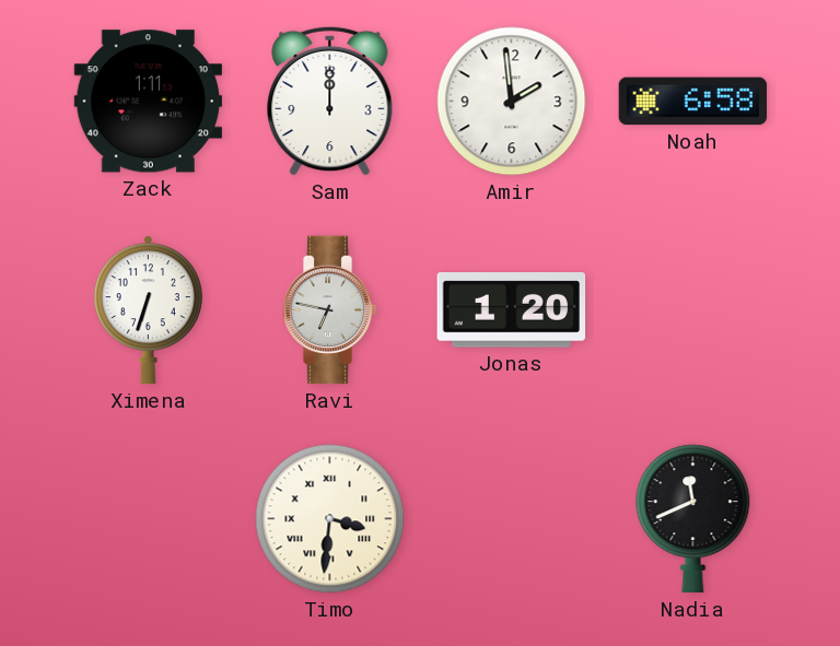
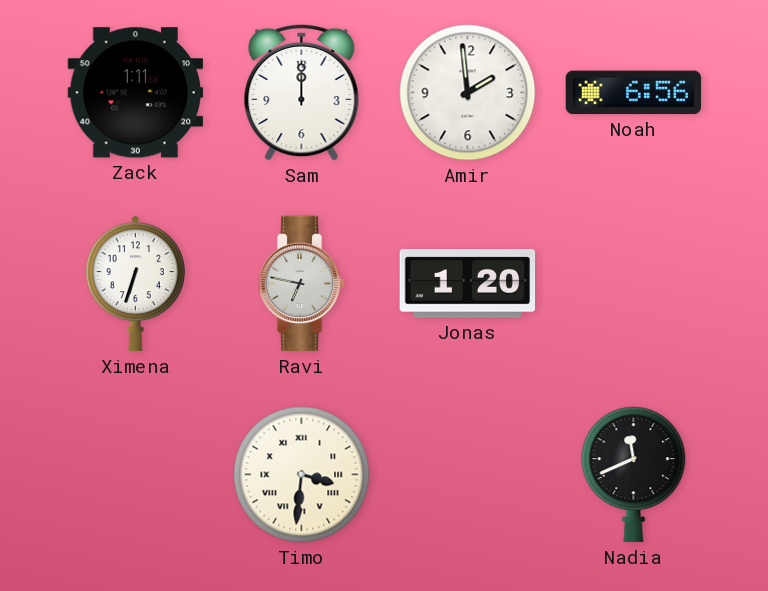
Noah: 6:58 -> 6:56
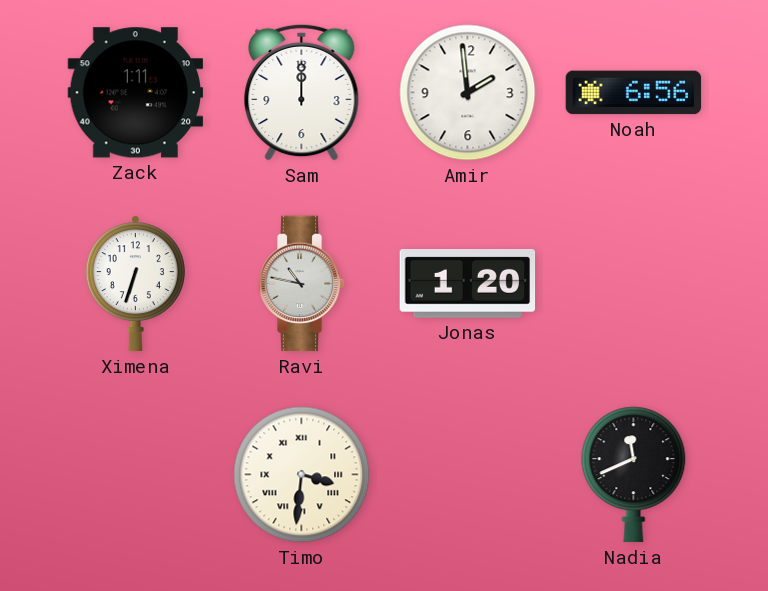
Ravi: 6:47 -> 10:47
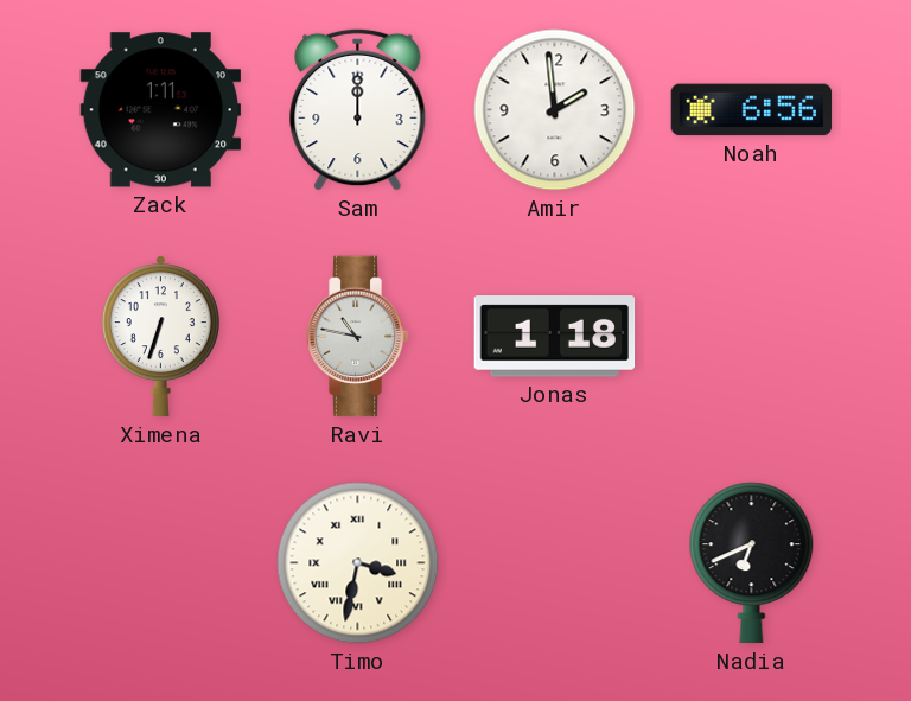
Jonas: 1:20 -> 1:18
Timo: 3:31 -> 3:32
Nadia: 11:41 -> 6:41
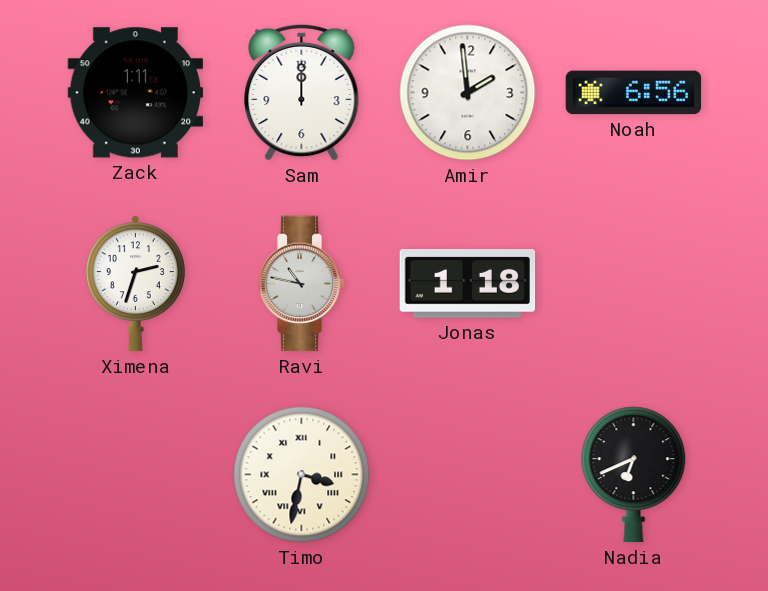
Ximena: 6:33 -> 2:33
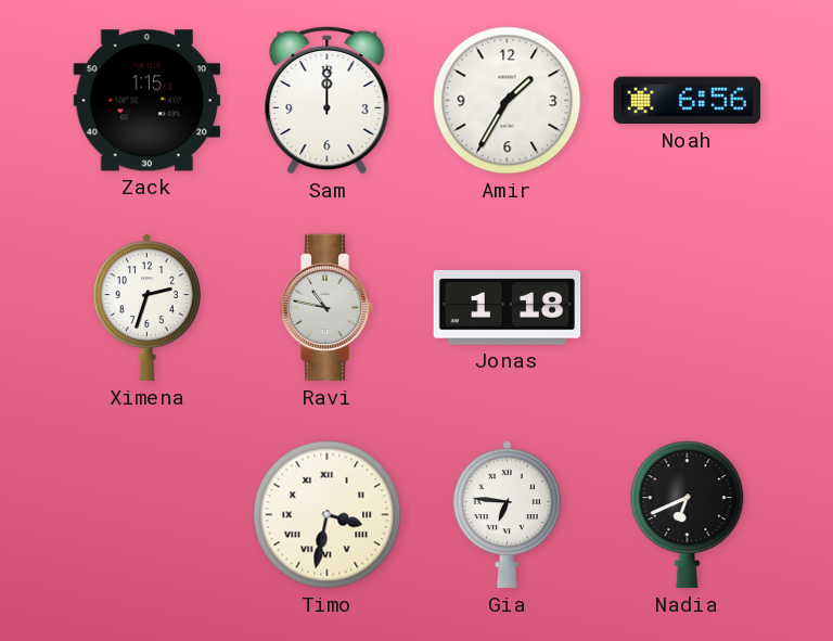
Zack: 1:11 -> 1:15
Amir: 1:59 -> 1:35
Gia: none -> 6:46
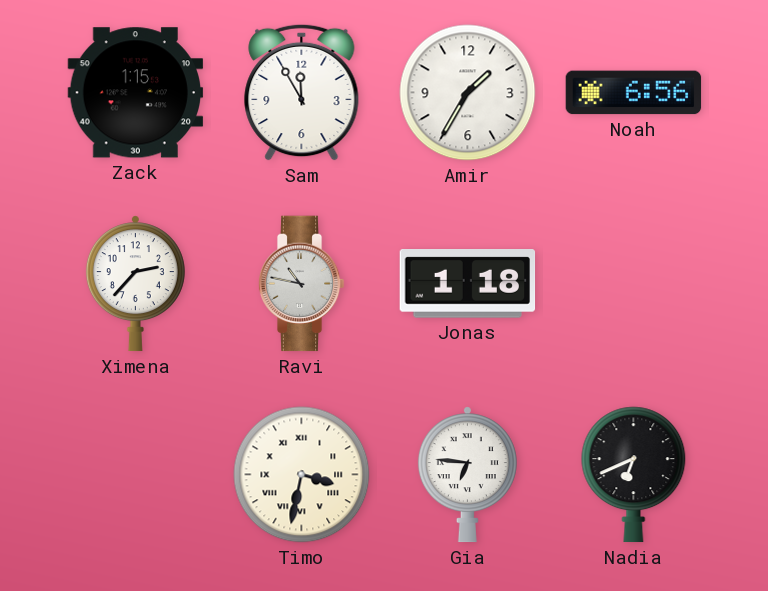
Sam: 12:00 -> 11:55
Ximena: 2:33 -> 2:37
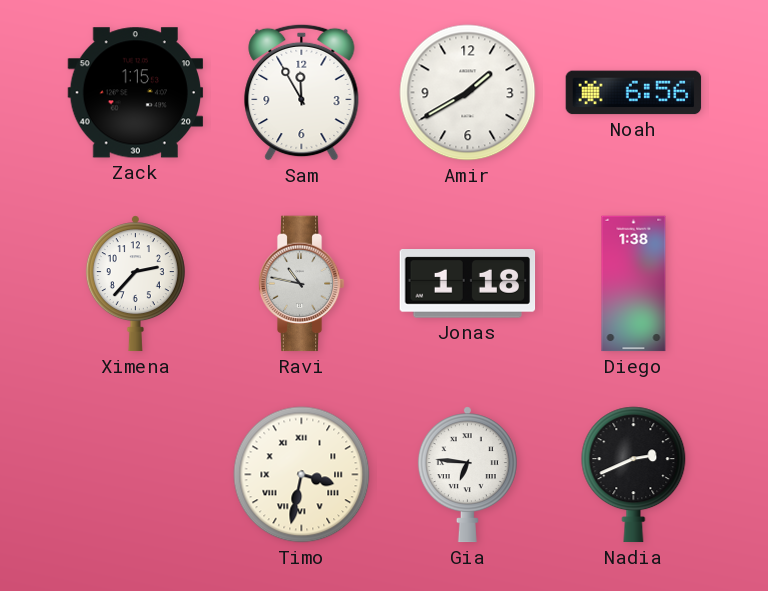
Amir: 1:35 -> 1:40
Diego: none -> 1:38
Nadia: 6:41 -> 2:41
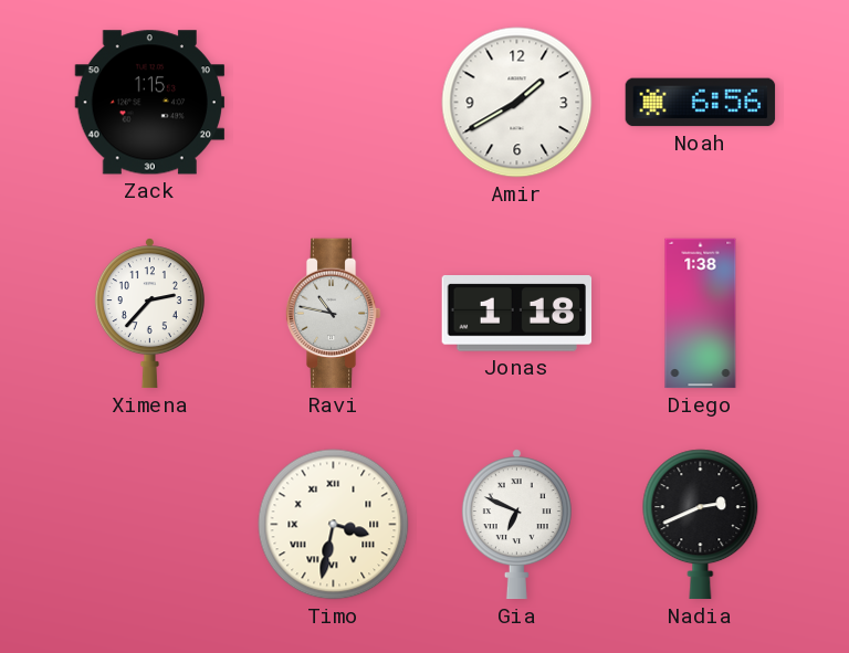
Sam: 11:55 -> none
Gia: 6:46 -> 6:49
